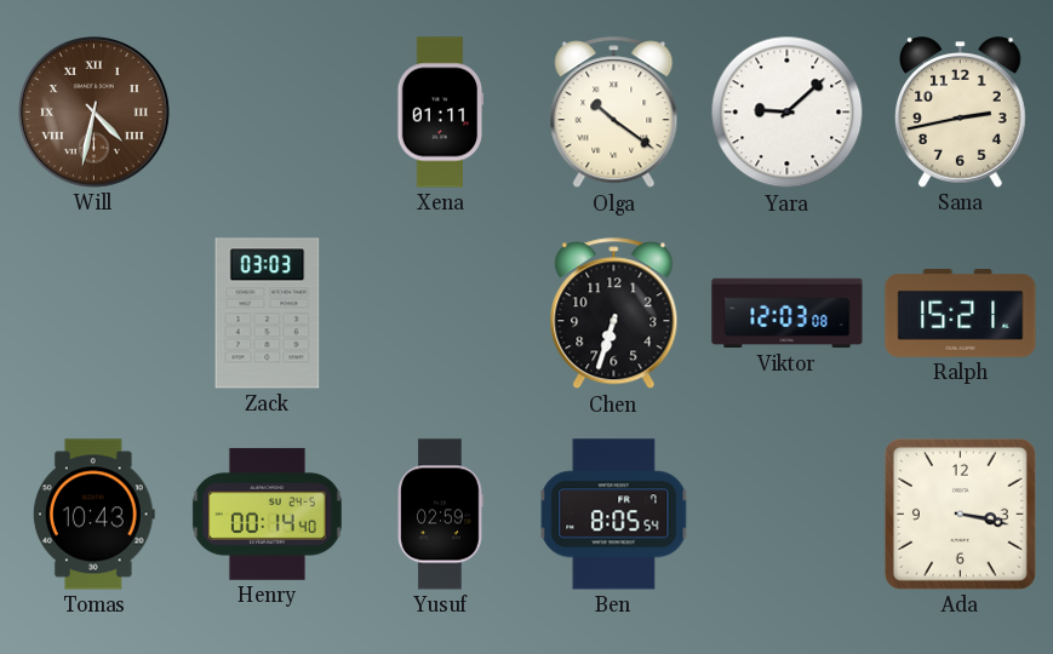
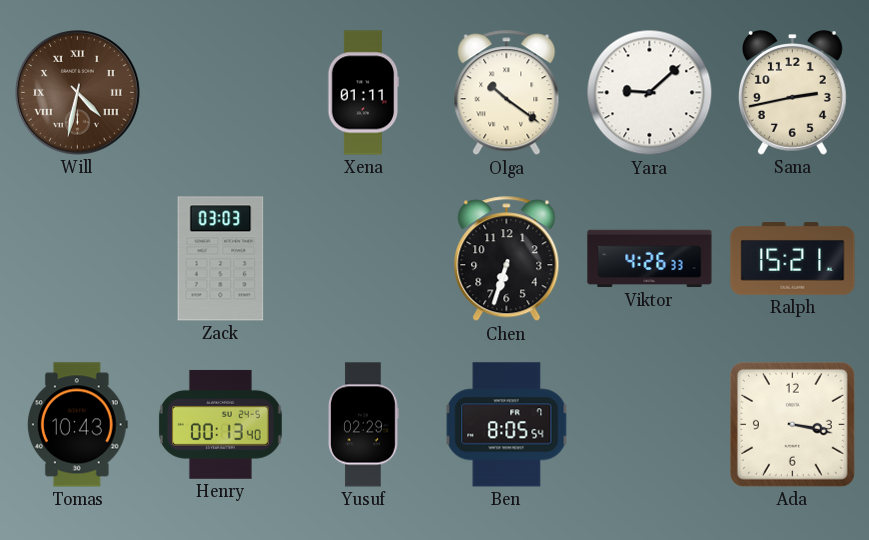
Viktor: 12:03 -> 4:26
Henry: 00:14 -> 00:13
Yusuf: 02:59 -> 02:29
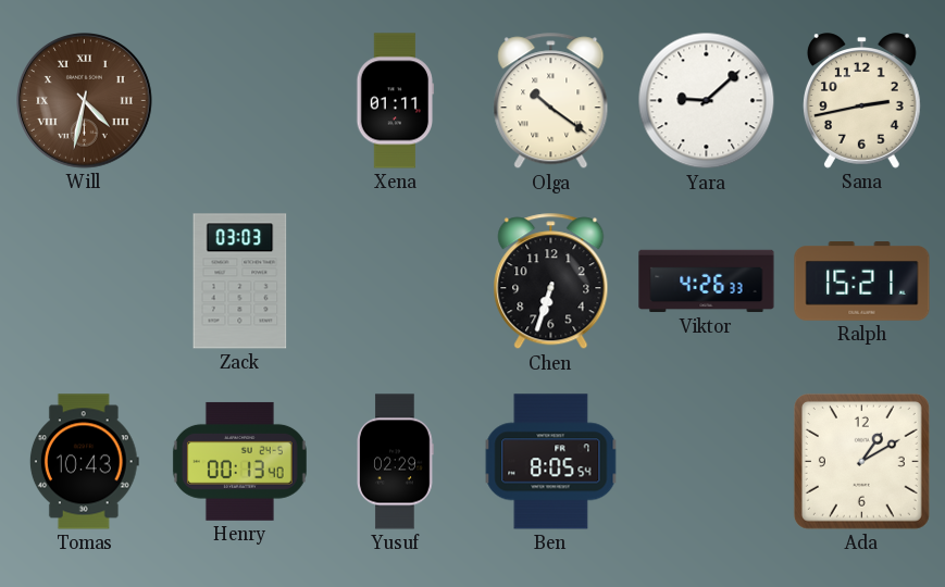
Ada: 3:17 -> 1:10
